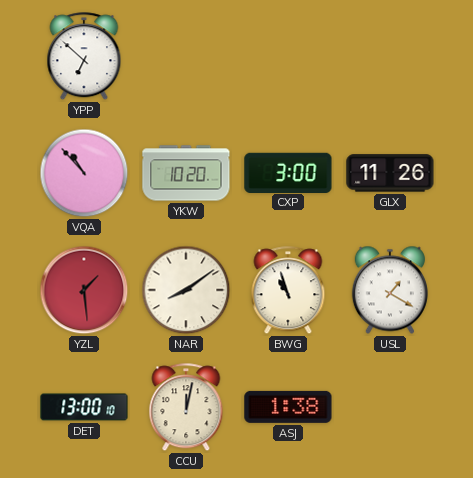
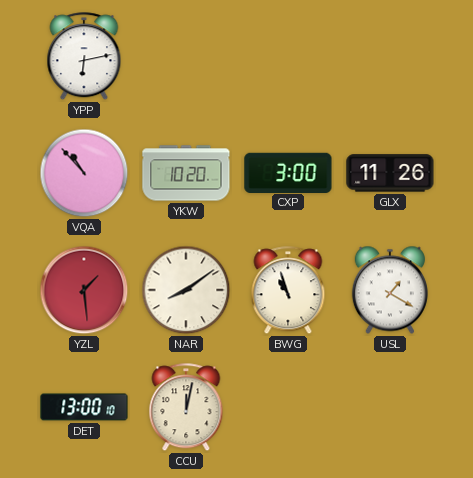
YPP: 6:52 -> 6:13
ASJ: 1:38 -> none
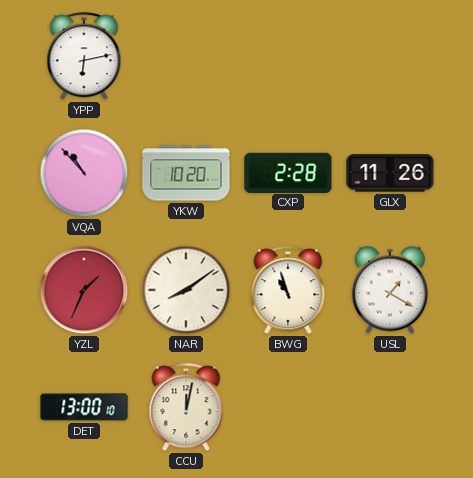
CXP: 3:00 -> 2:28
YZL: 1:29 -> 1:34
